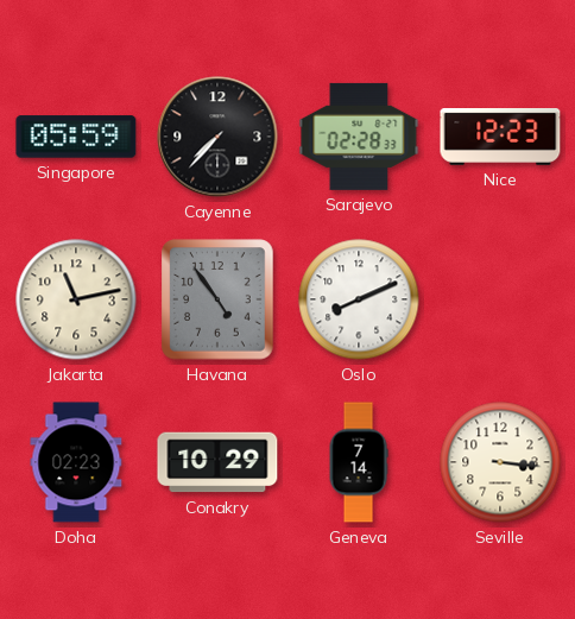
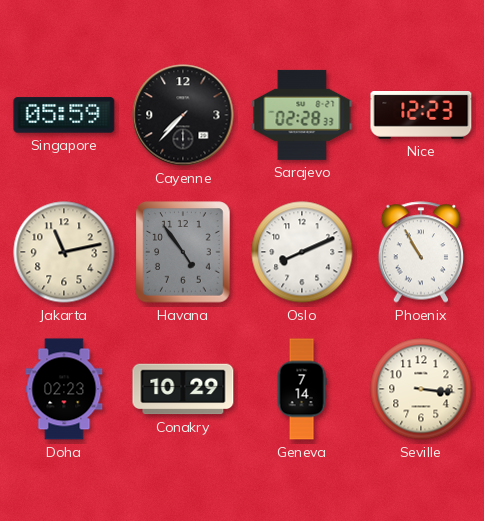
Phoenix: none -> 10:55
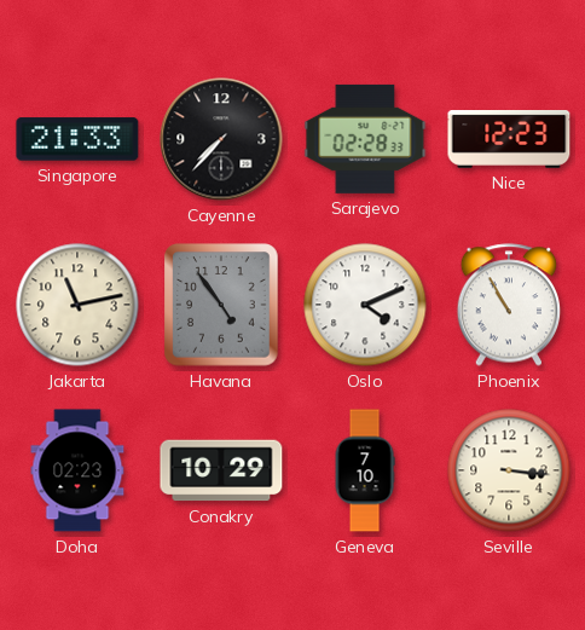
Singapore: 05:59 -> 21:33
Oslo: 8:11 -> 4:11
Geneva: 7:14 -> 7:10
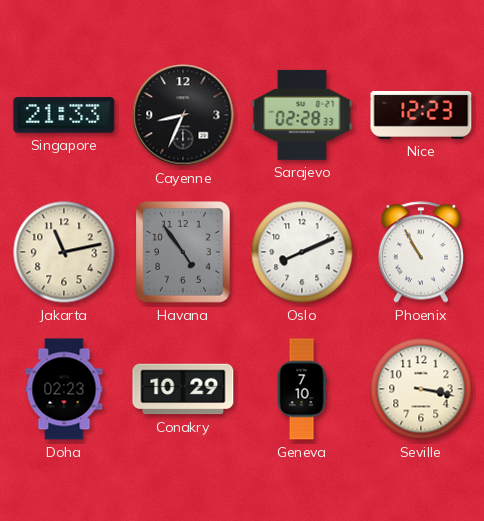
Cayenne: 7:37 -> 8:34
Oslo: 4:11 -> 8:11
Seville: 3:16 -> 3:17
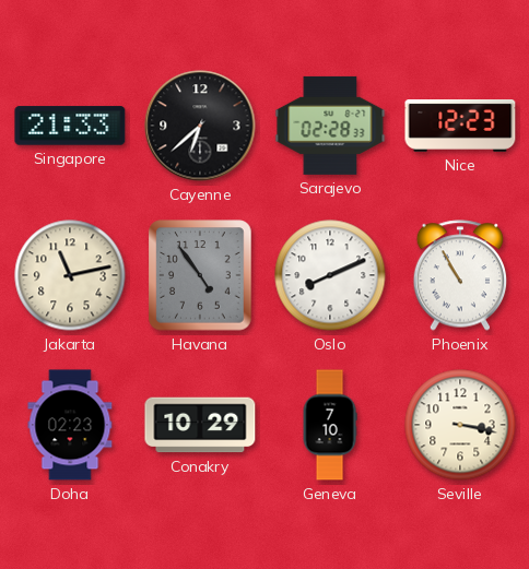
Cayenne: 8:34 -> 6:38
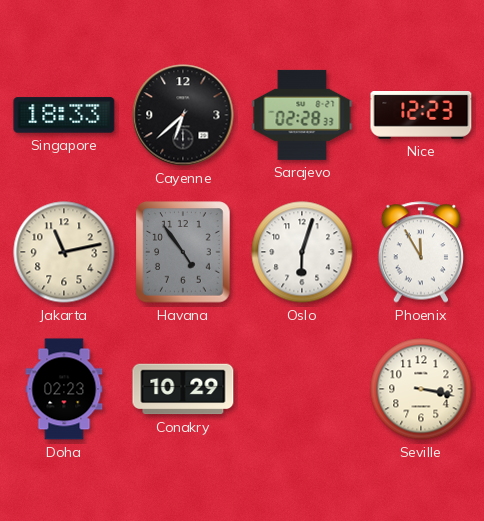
Singapore: 21:33 -> 18:33
Oslo: 8:11 -> 6:03
Phoenix: 10:55 -> 11:55
Geneva: 7:10 -> none
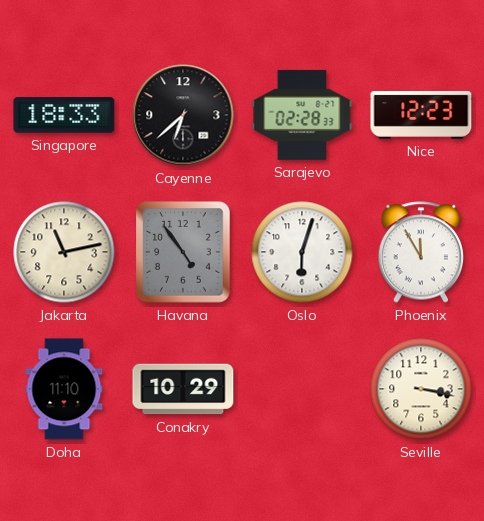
Doha: 02:23 -> 11:10
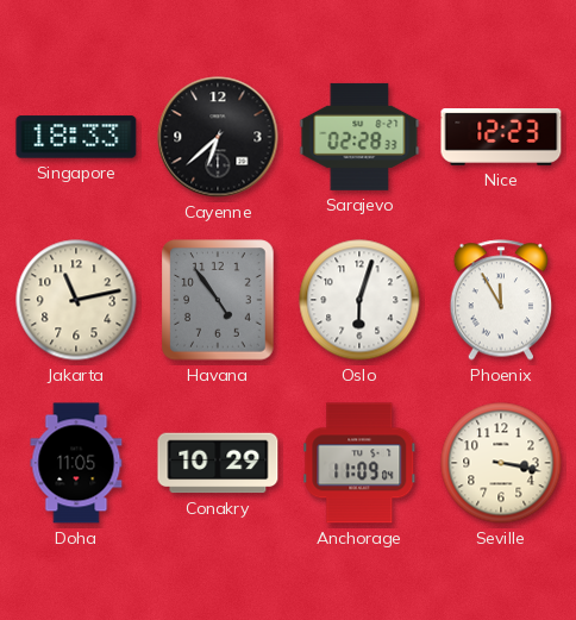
Doha: 11:10 -> 11:05
Anchorage: none -> 11:09
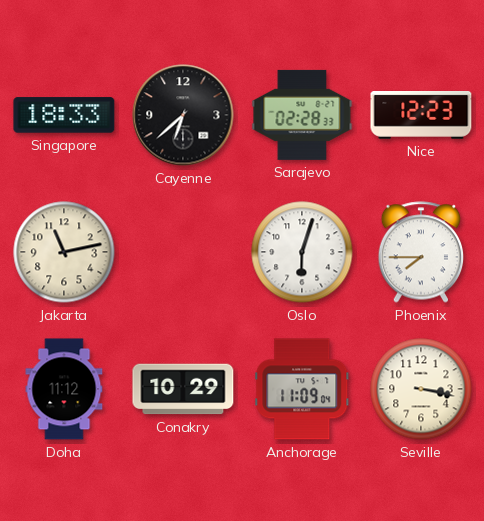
Havana: 4:54 -> none
Phoenix: 11:55 -> 7:45
Doha: 11:05 -> 11:12
